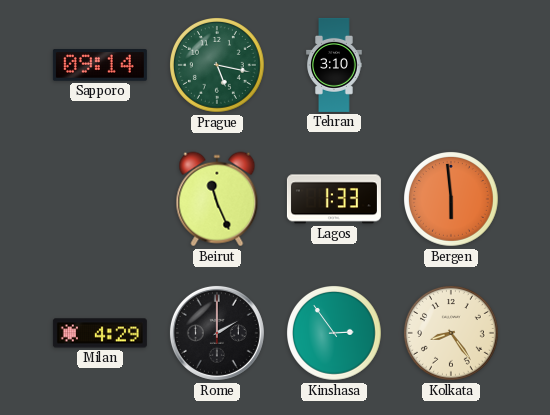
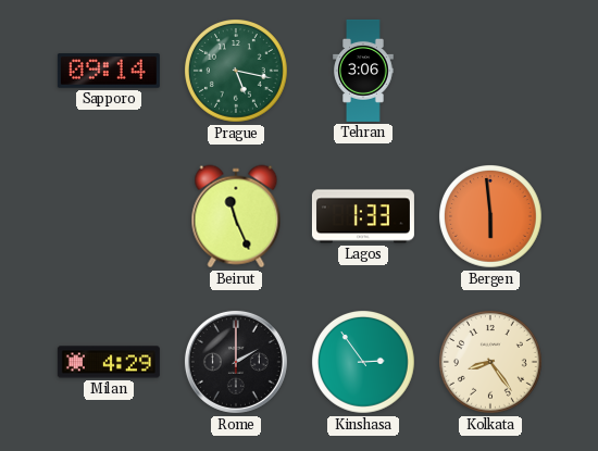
Tehran: 3:10 -> 3:06
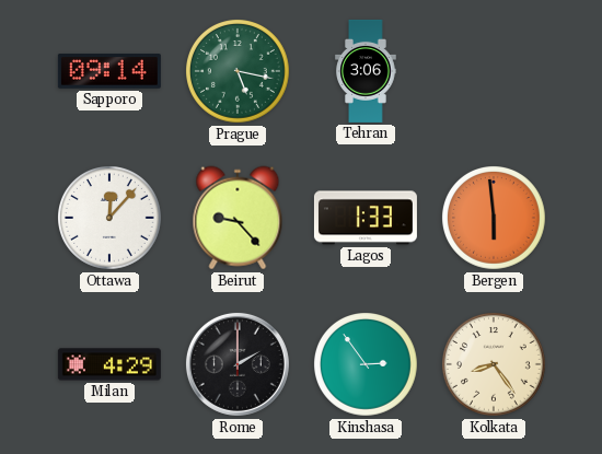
Ottawa: none -> 12:07
Beirut: 11:26 -> 9:23
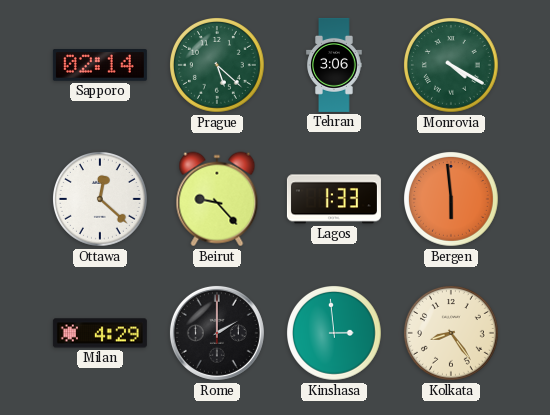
Sapporo: 09:14 -> 02:14
Prague: 5:17 -> 5:22
Monrovia: none -> 4:20
Ottawa: 12:07 -> 12:22
Kinshasa: 2:54 -> 2:59
